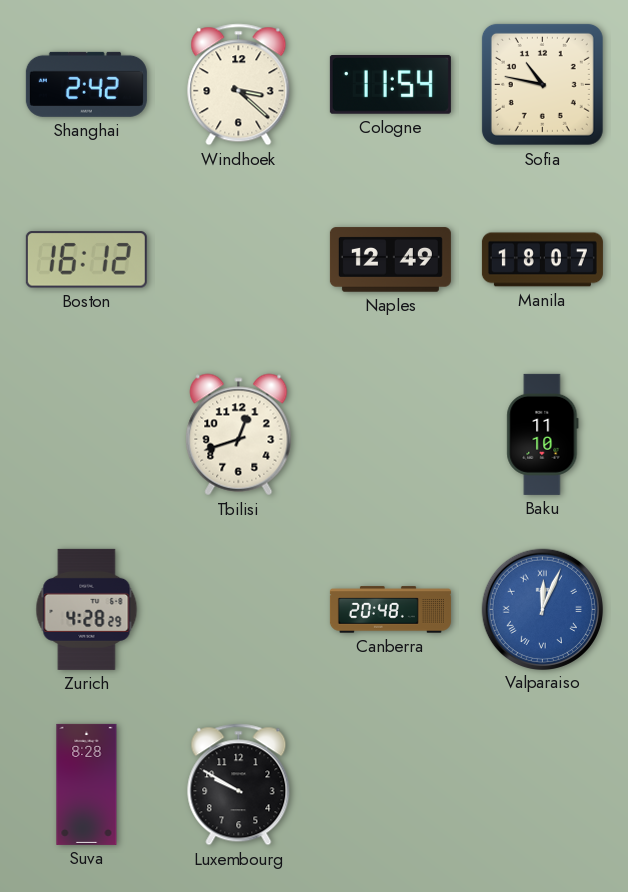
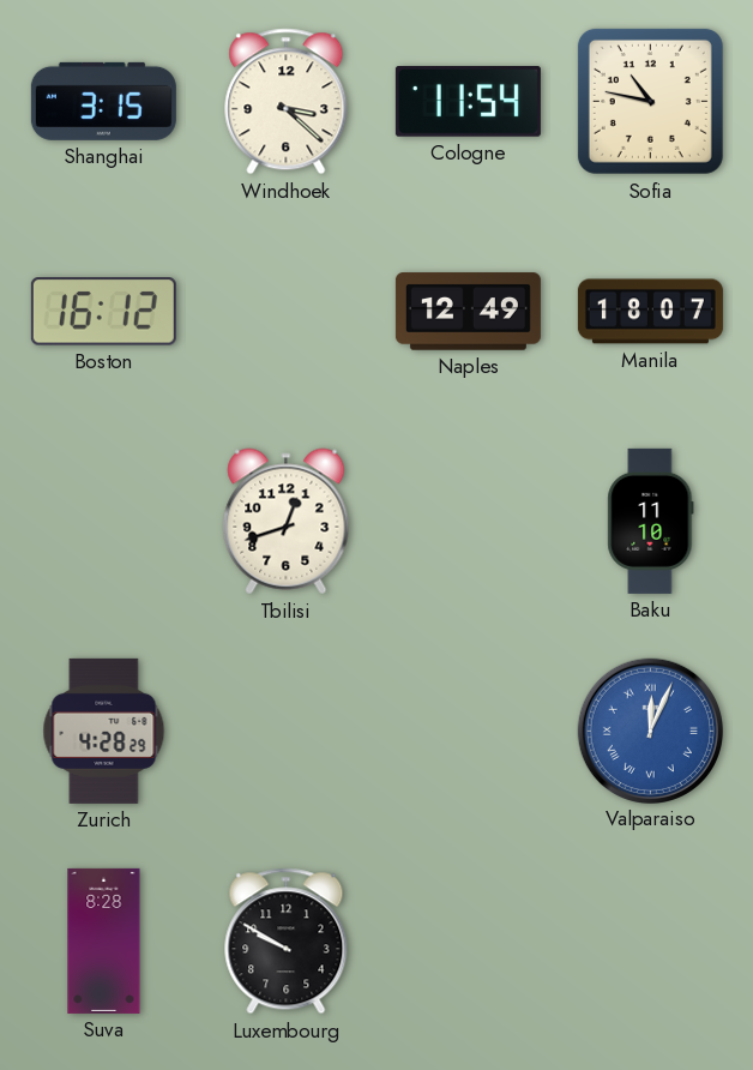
Shanghai: 2:42 -> 3:15
Canberra: 20:48 -> none
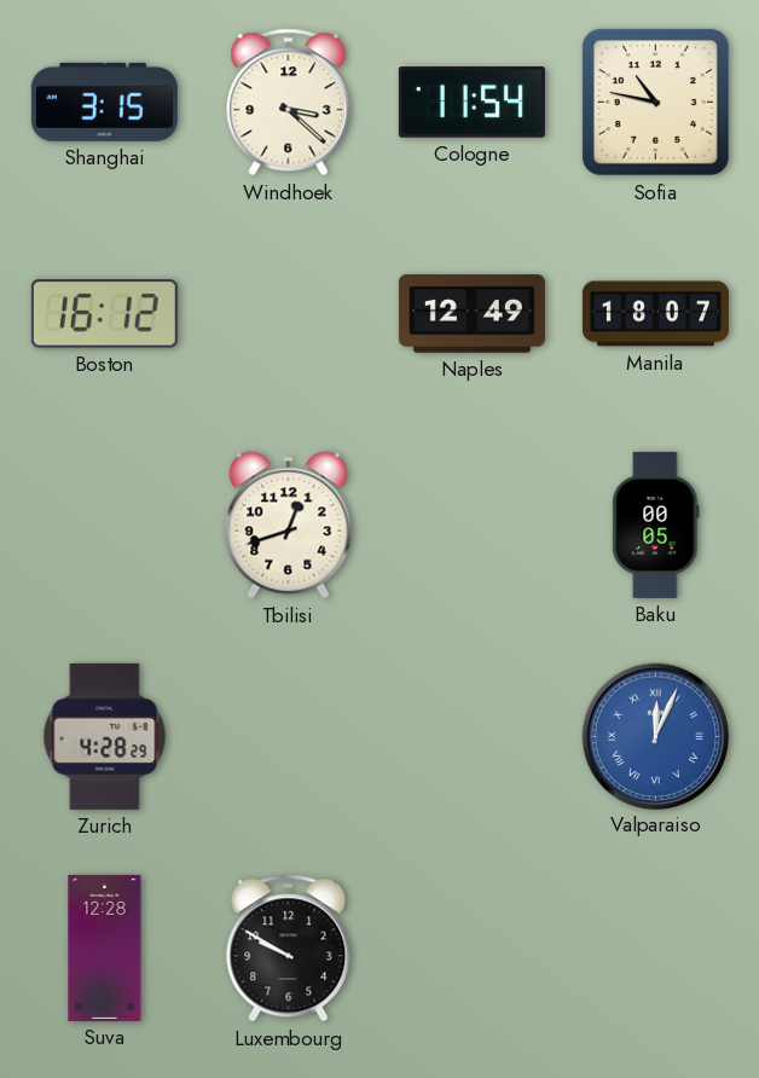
Baku: 11:10 -> 00:05
Suva: 8:28 -> 12:28
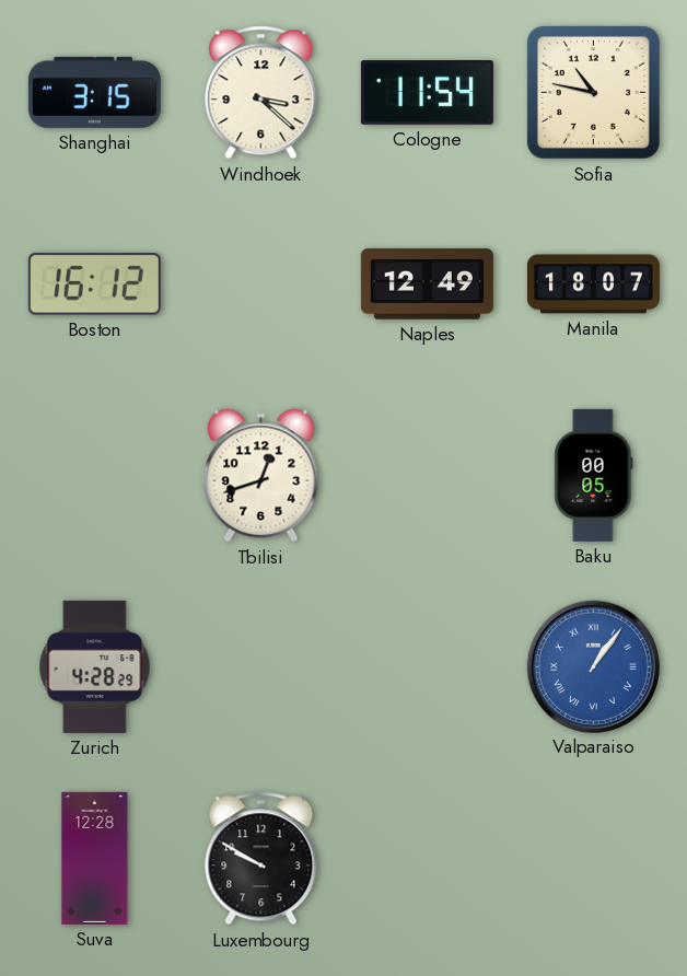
Valparaiso: 12:04 -> 1:06
